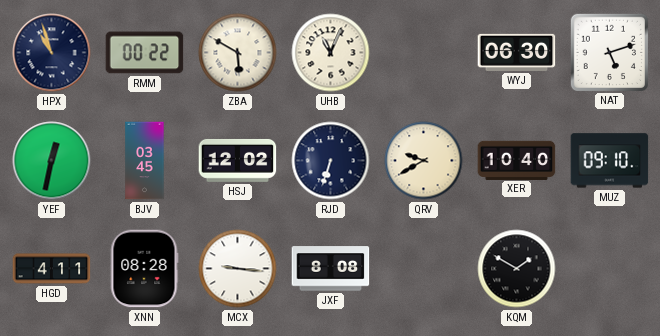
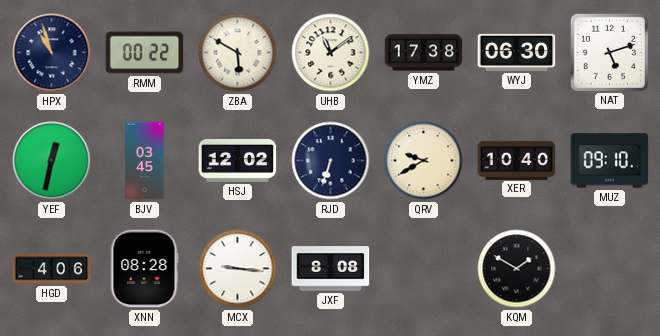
UHB: 11:04 -> 11:09
YMZ: none -> 17:38
HGD: 4:11 -> 4:06
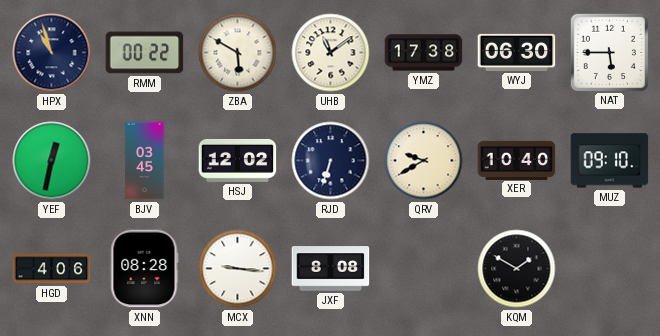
NAT: 5:12 -> 5:45
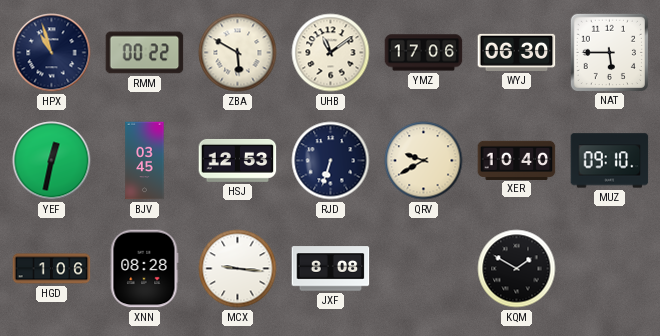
YMZ: 17:38 -> 17:06
HSJ: 12:02 -> 12:53
HGD: 4:06 -> 1:06
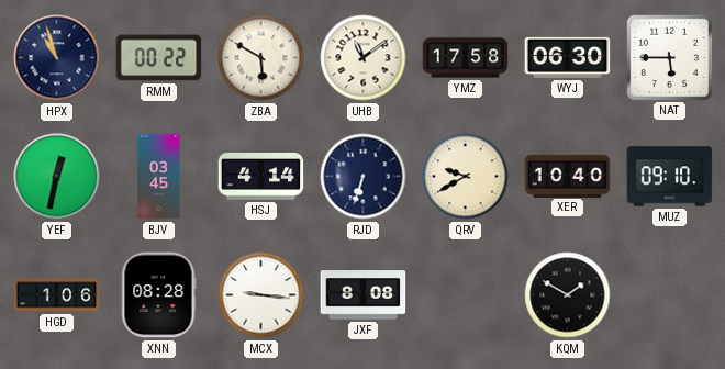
YMZ: 17:06 -> 17:58
HSJ: 12:53 -> 4:14
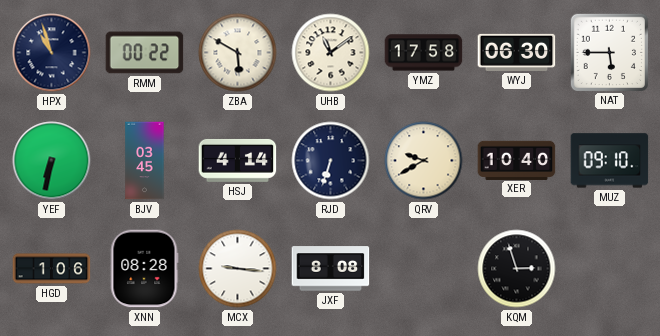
YEF: 12:32 -> 6:32
KQM: 1:50 -> 2:57
